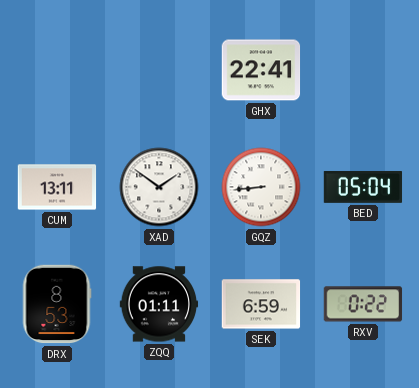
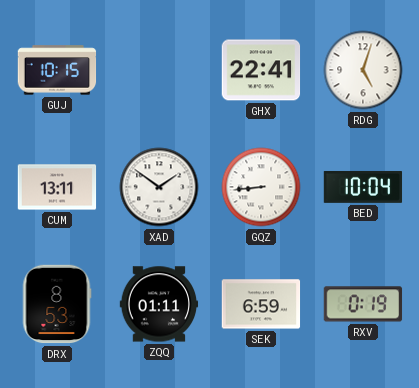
GUJ: none -> 10:15
RDG: none -> 5:03
BED: 05:04 -> 10:04
RXV: 0:22 -> 0:19
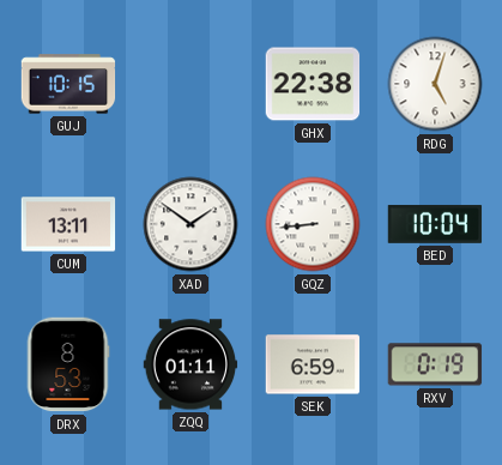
GHX: 22:41 -> 22:38
